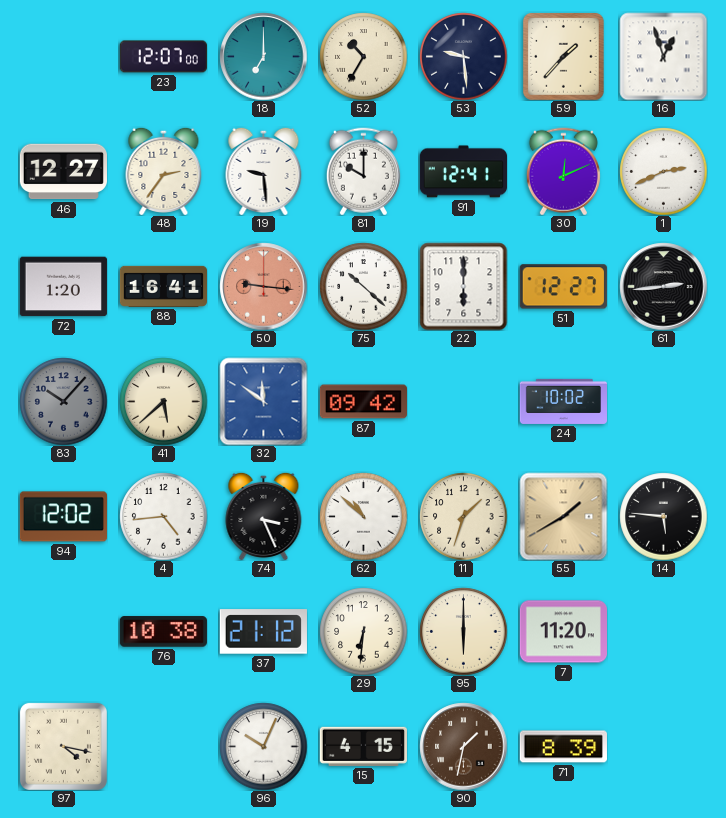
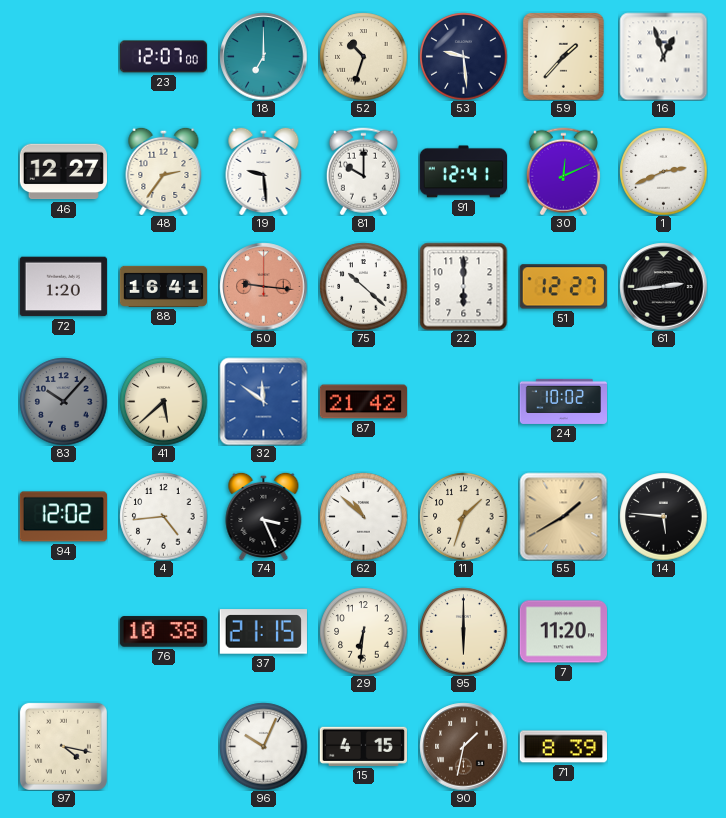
52: 10:35 -> 10:33
87: 09:42 -> 21:42
37: 21:12 -> 21:15
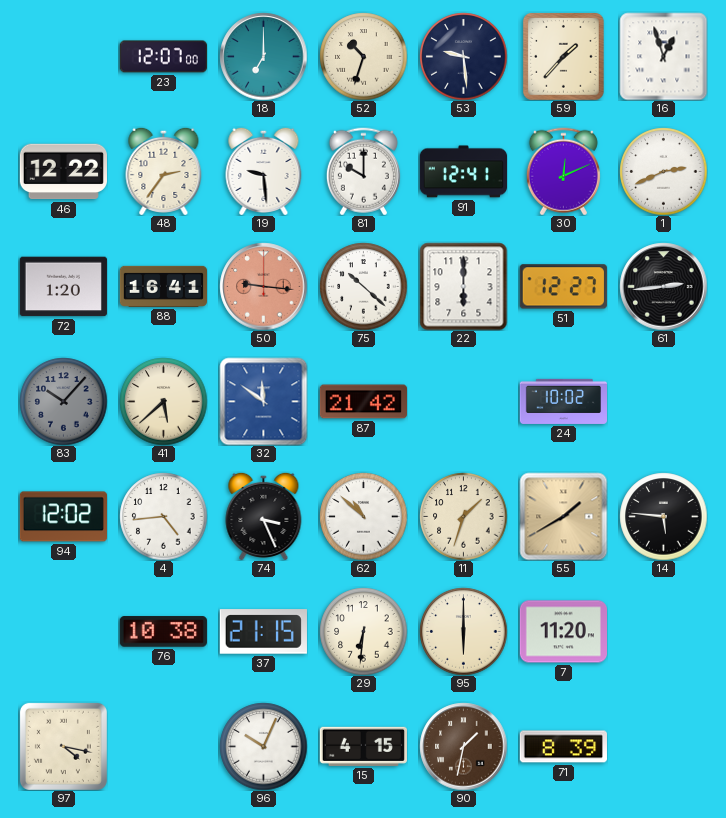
46: 12:27 -> 12:22
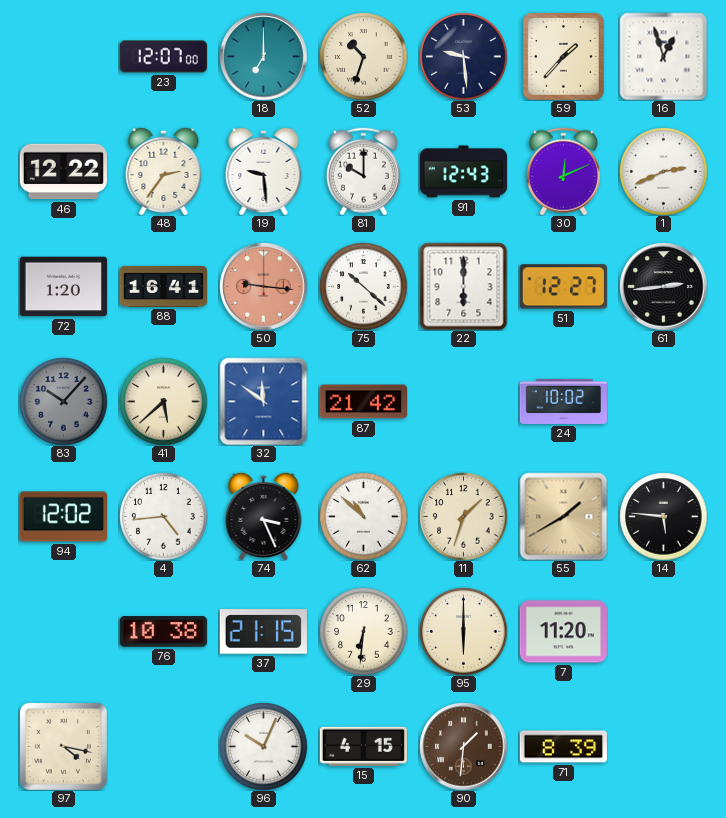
91: 12:41 -> 12:43
90: 1:32 -> 1:31
